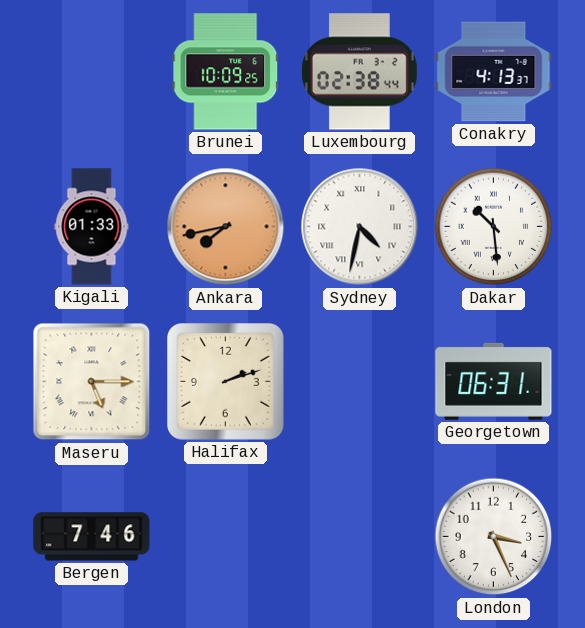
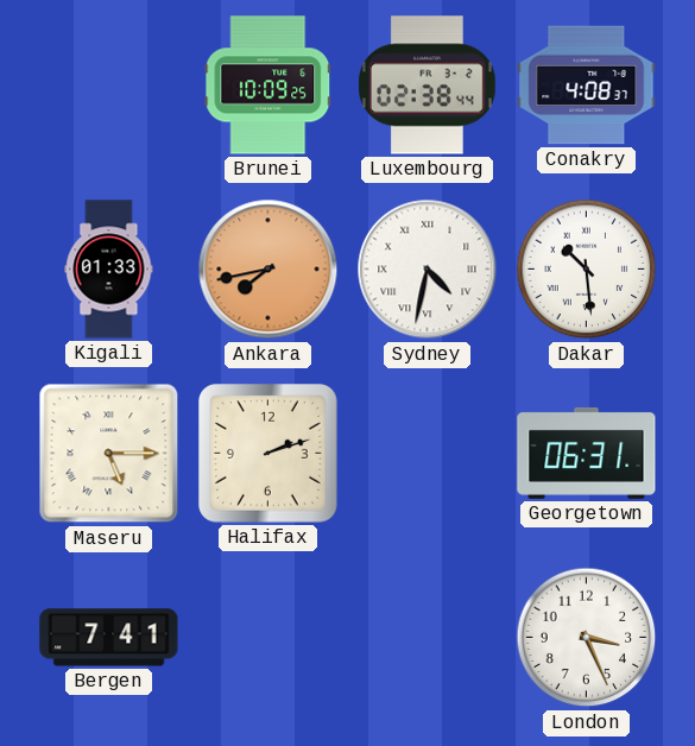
Conakry: 4:13 -> 4:08
Bergen: 7:46 -> 7:41
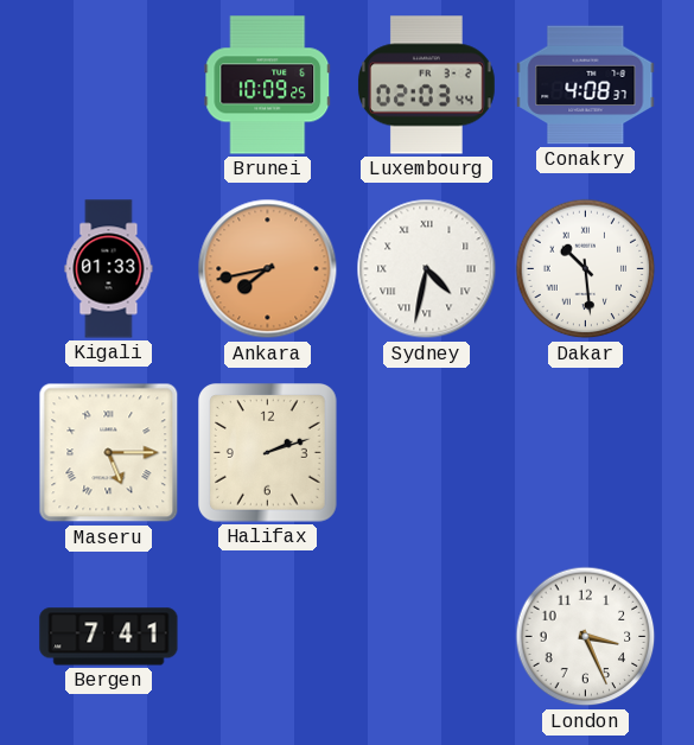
Luxembourg: 02:38 -> 02:03
Georgetown: 06:31 -> none
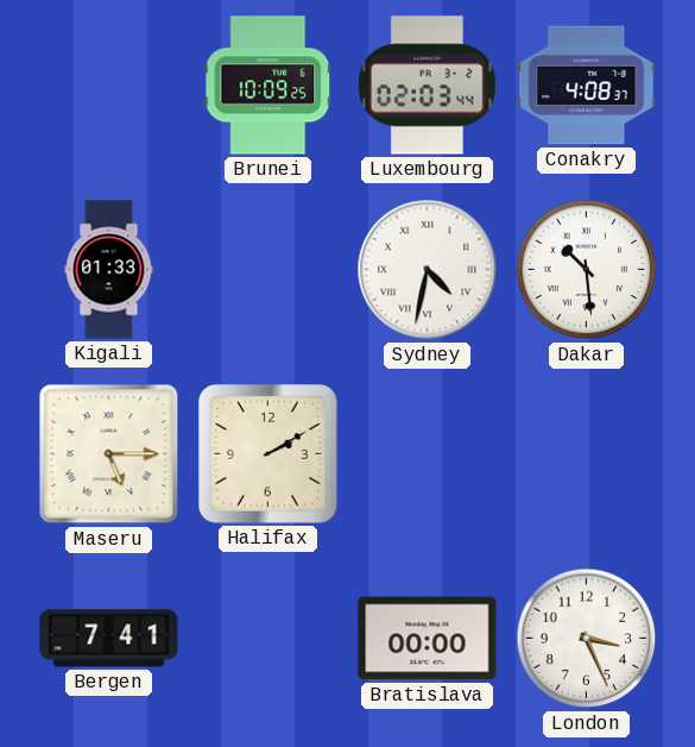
Ankara: 7:43 -> none
Halifax: 2:12 -> 2:10
Bratislava: none -> 00:00
